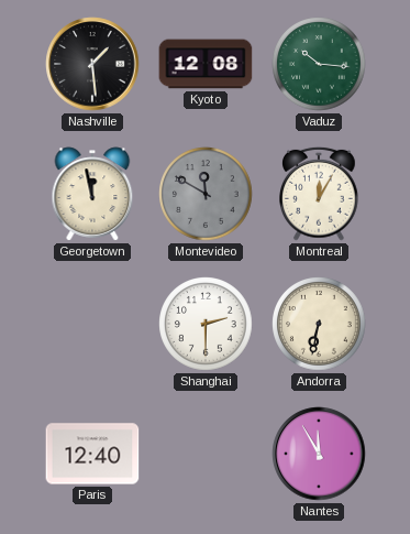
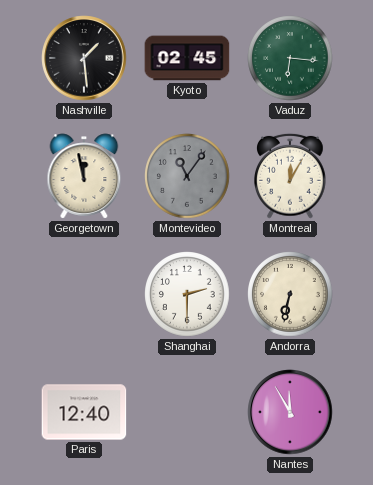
Kyoto: 12:08 -> 02:45
Vaduz: 10:16 -> 6:16
Montevideo: 11:50 -> 11:06
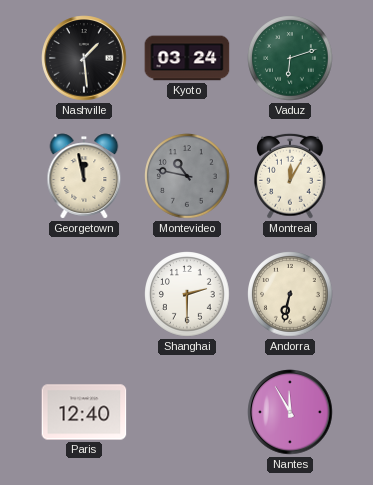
Kyoto: 02:45 -> 03:24
Vaduz: 6:16 -> 6:12
Montevideo: 11:06 -> 10:47
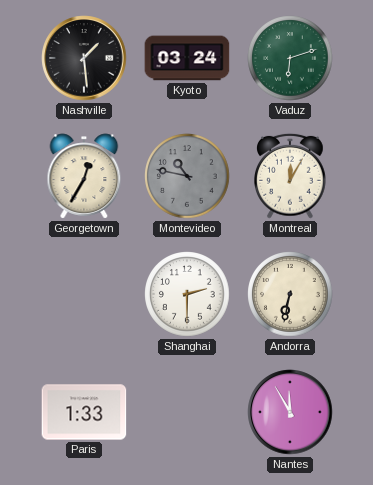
Georgetown: 11:58 -> 12:35
Paris: 12:40 -> 1:33
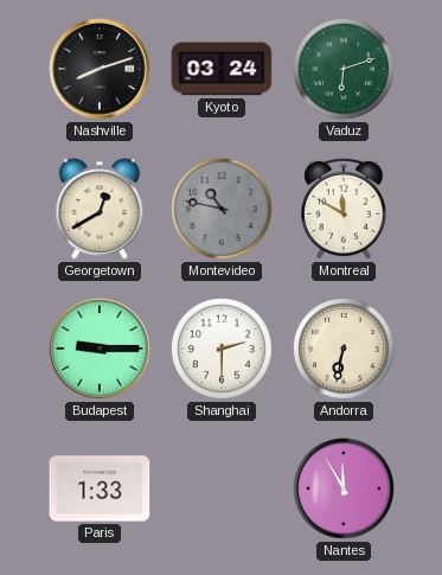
Nashville: 1:29 -> 8:12
Georgetown: 12:35 -> 12:40
Montreal: 12:05 -> 11:50
Budapest: none -> 9:15
